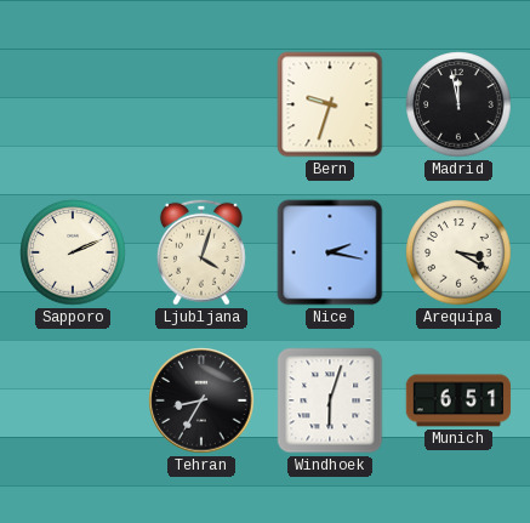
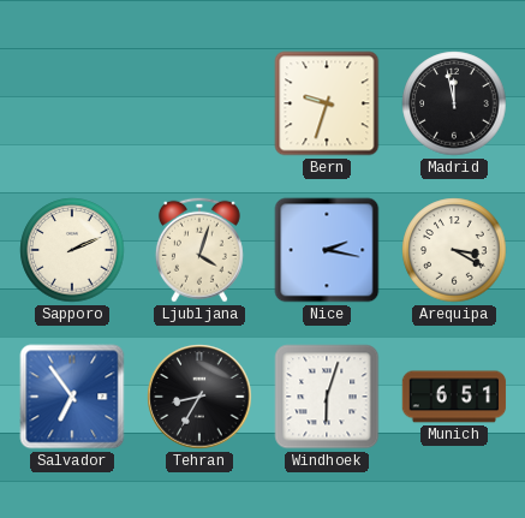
Salvador: none -> 6:54
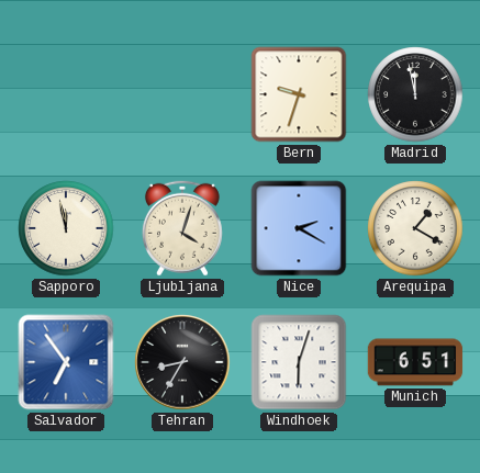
Sapporo: 2:11 -> 11:58
Nice: 2:17 -> 2:20
Arequipa: 3:20 -> 1:20
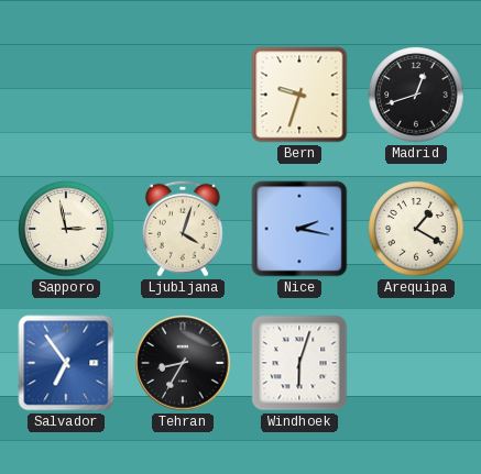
Madrid: 11:58 -> 12:42
Sapporo: 11:58 -> 2:58
Nice: 2:20 -> 2:17
Munich: 6:51 -> none
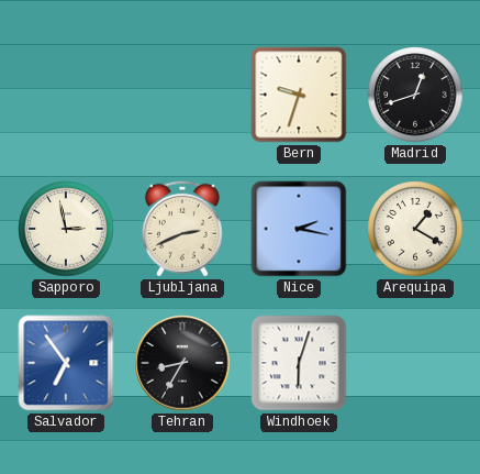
Ljubljana: 4:03 -> 2:41
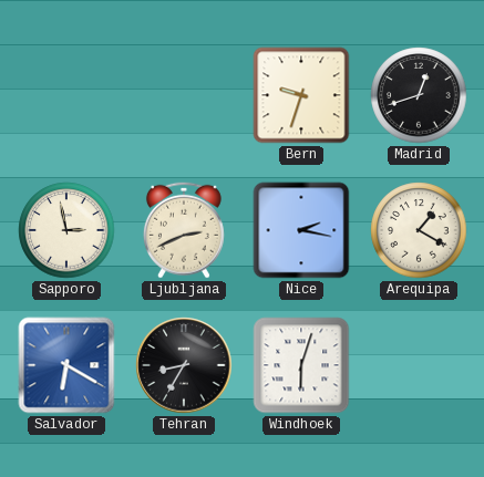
Salvador: 6:54 -> 6:20
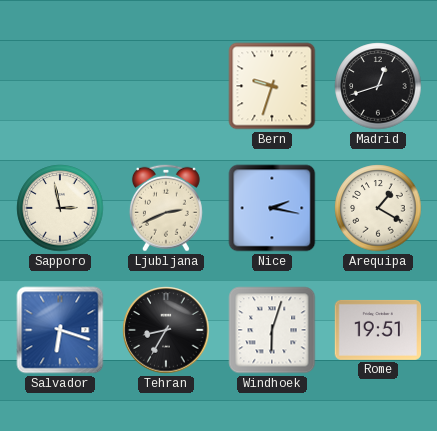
Salvador: 6:20 -> 6:18
Rome: none -> 19:51
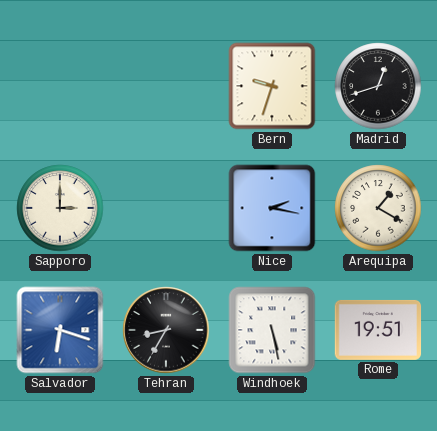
Sapporo: 2:58 -> 3:00
Ljubljana: 2:41 -> none
Windhoek: 6:03 -> 5:28
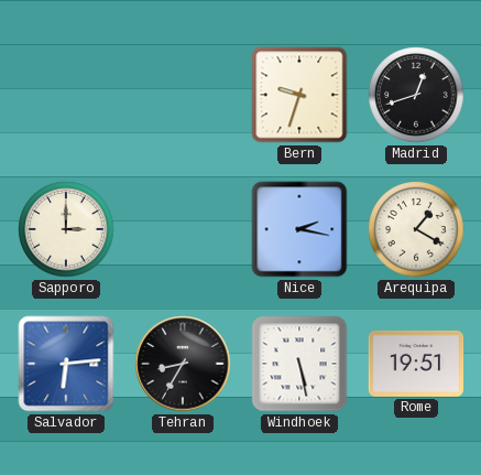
Salvador: 6:18 -> 6:14
